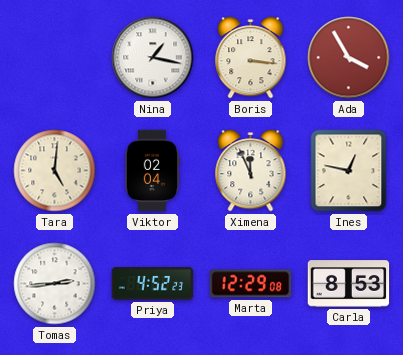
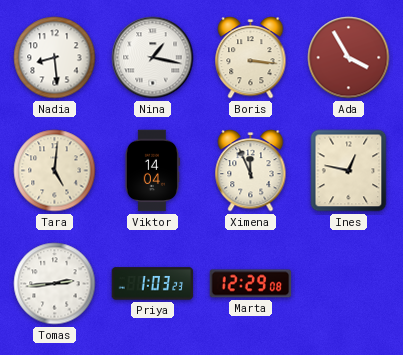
Nadia: none -> 8:29
Viktor: 02:04 -> 14:04
Priya: 4:52 -> 1:03
Carla: 8:53 -> none
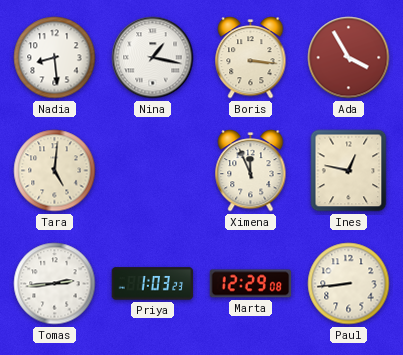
Viktor: 14:04 -> none
Paul: none -> 8:44
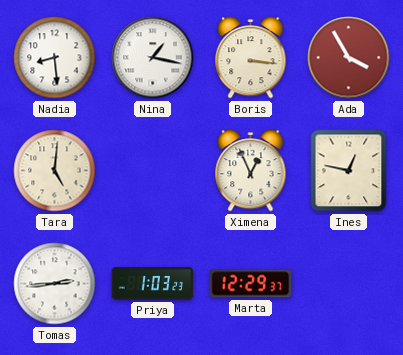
Ximena: 11:56 -> 12:56
Marta: 12:29:08 -> 12:29:37
Paul: 8:44 -> none
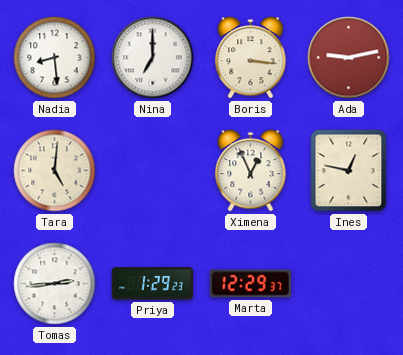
Nina: 1:17 -> 7:00
Ada: 3:55 -> 9:13
Priya: 1:03 -> 1:29
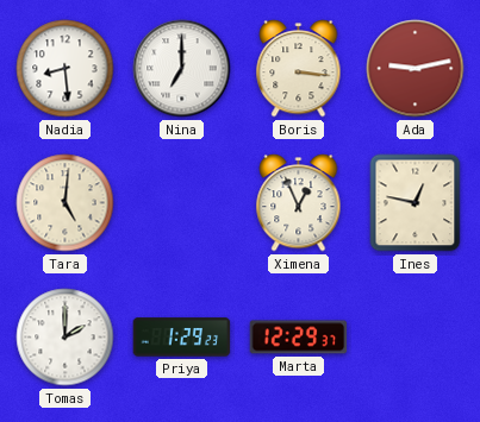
Tomas: 2:44 -> 2:00
